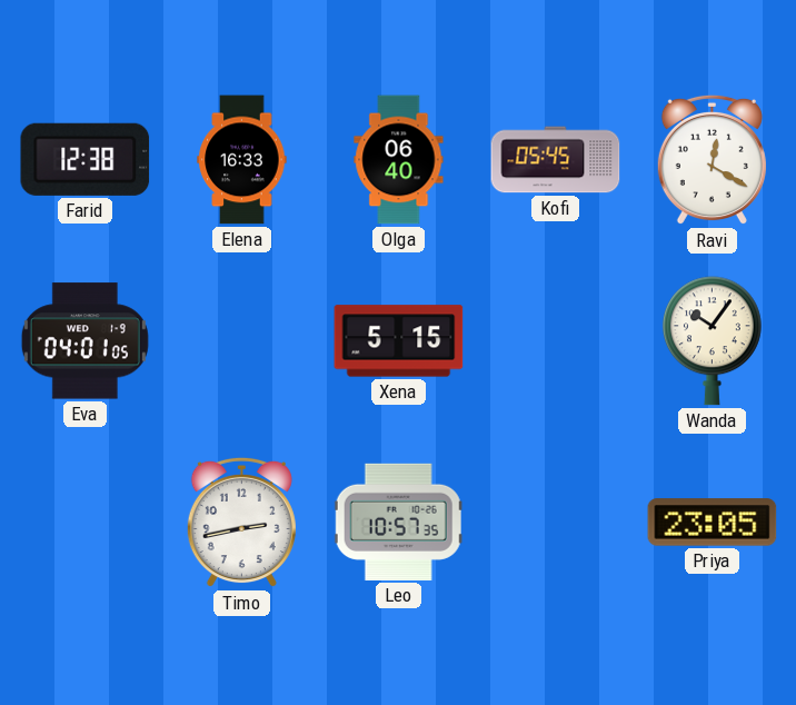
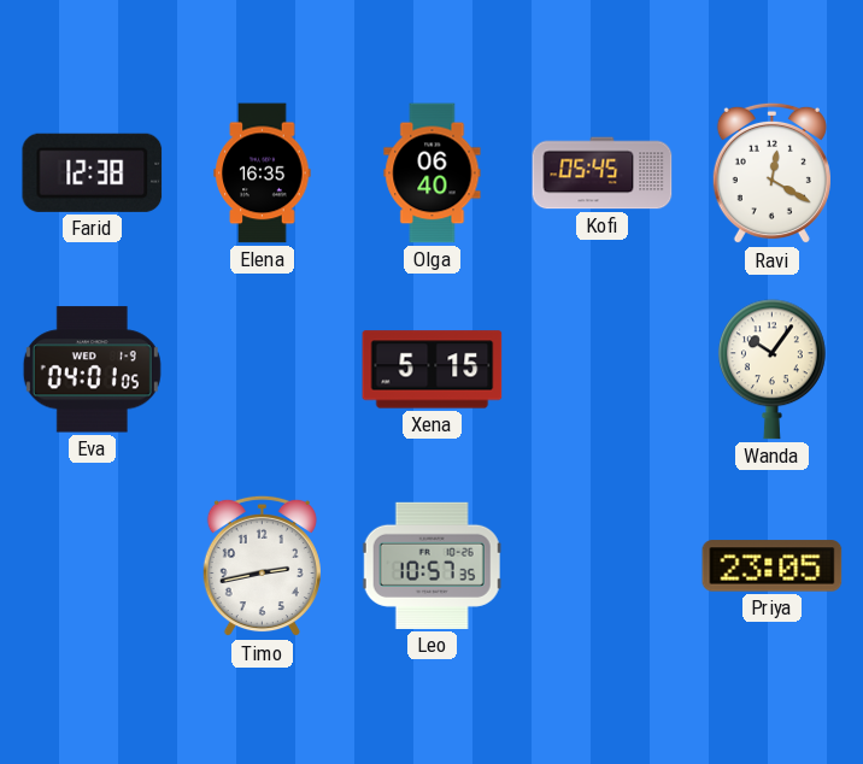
Elena: 16:33 -> 16:35
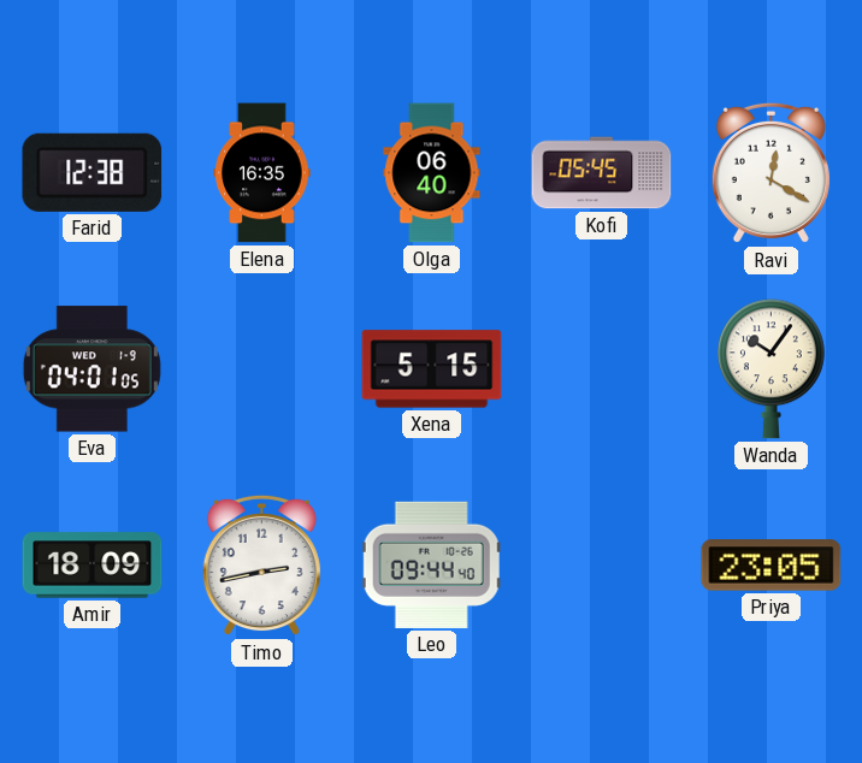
Amir: none -> 18:09
Leo: 10:57 -> 09:44
